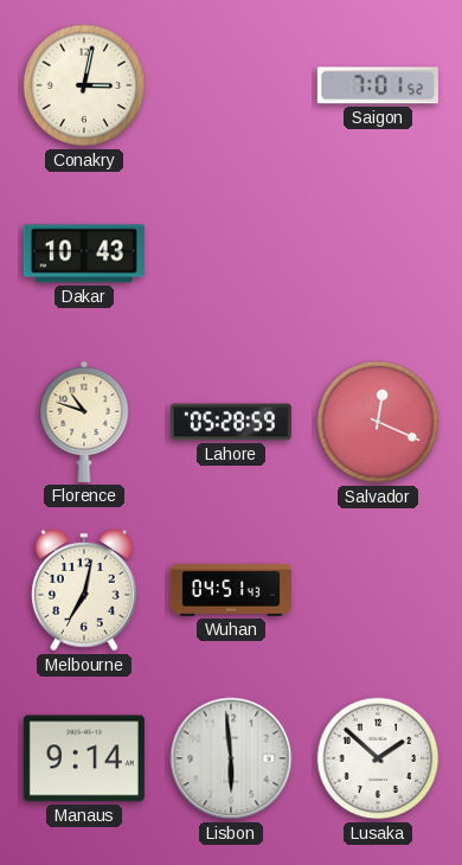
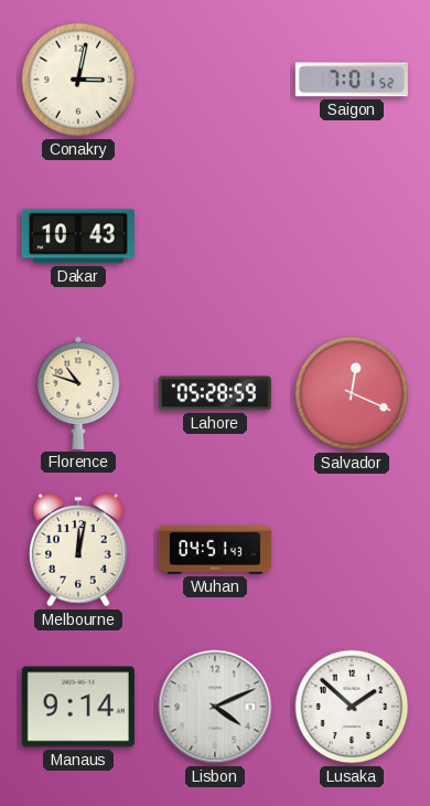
Melbourne: 7:02 -> 12:02
Lisbon: 5:59 -> 4:11
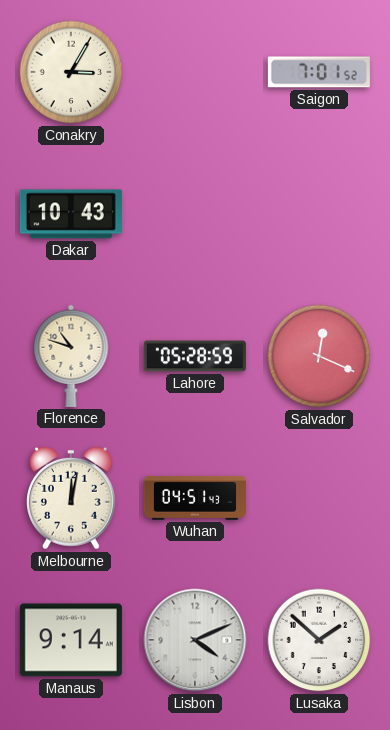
Conakry: 3:02 -> 3:05
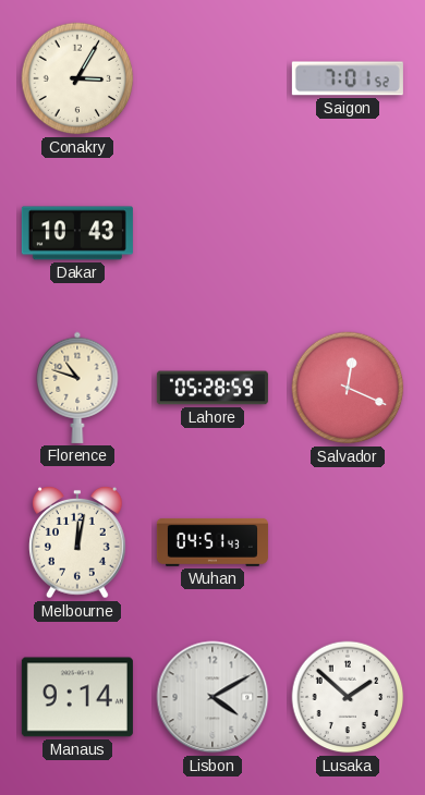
Lisbon: 4:11 -> 4:10
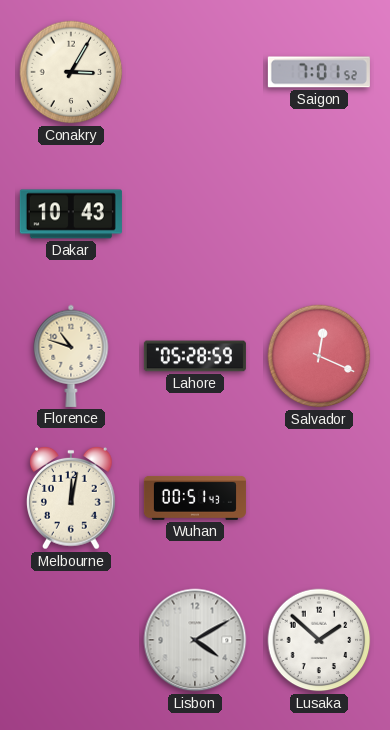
Wuhan: 04:51 -> 00:51
Manaus: 9:14 -> none
